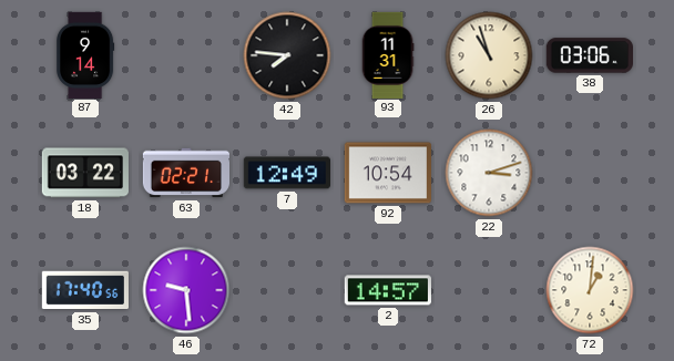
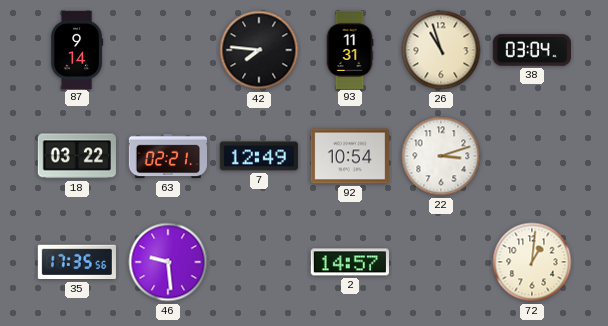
38: 03:06 -> 03:04
35: 17:40 -> 17:35
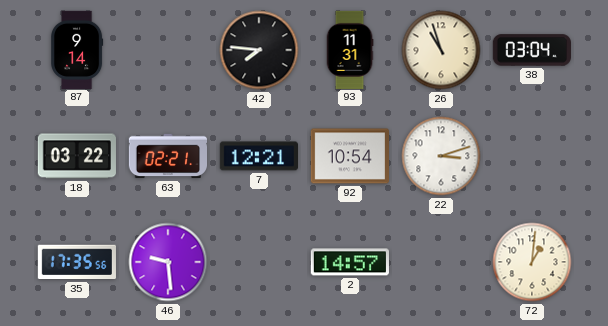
7: 12:49 -> 12:21
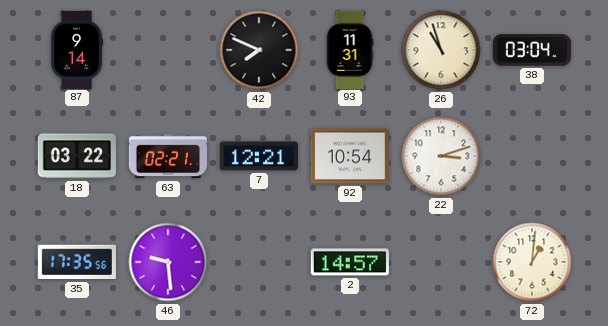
42: 7:46 -> 7:49
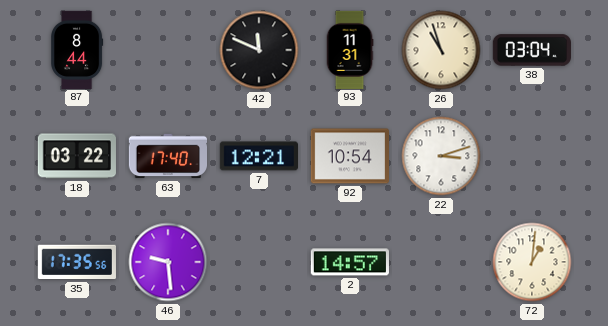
87: 9:14 -> 8:44
42: 7:49 -> 11:49
63: 02:21 -> 17:40
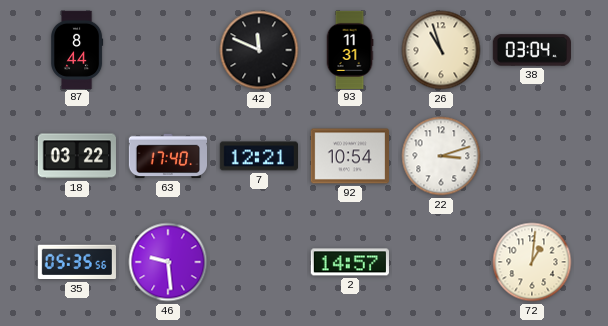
35: 17:35 -> 05:35
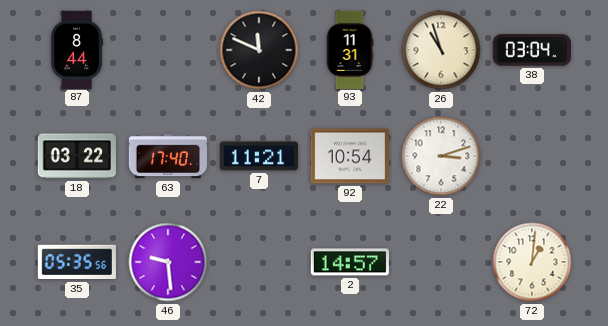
7: 12:21 -> 11:21
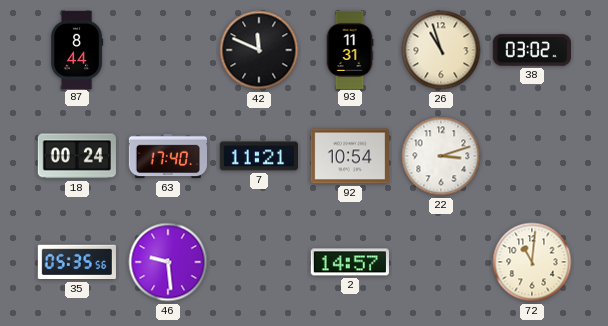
38: 03:04 -> 03:02
18: 03:22 -> 00:24
72: 1:01 -> 11:01
